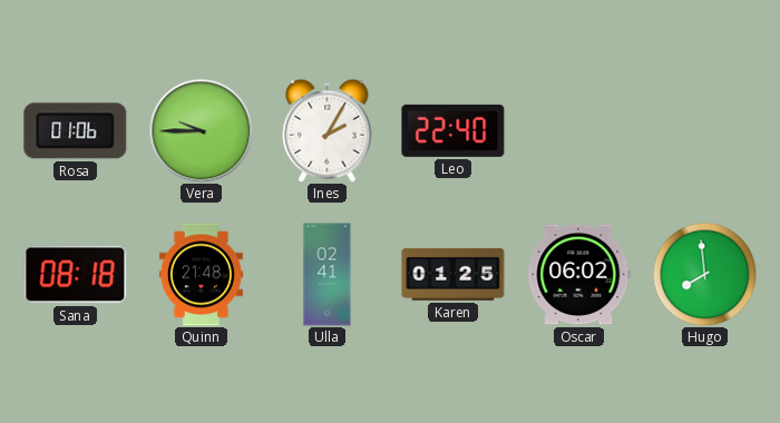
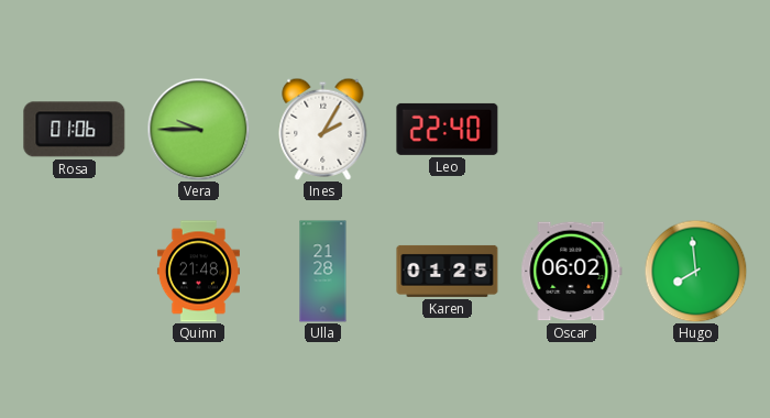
Sana: 08:18 -> none
Ulla: 02:41 -> 21:28
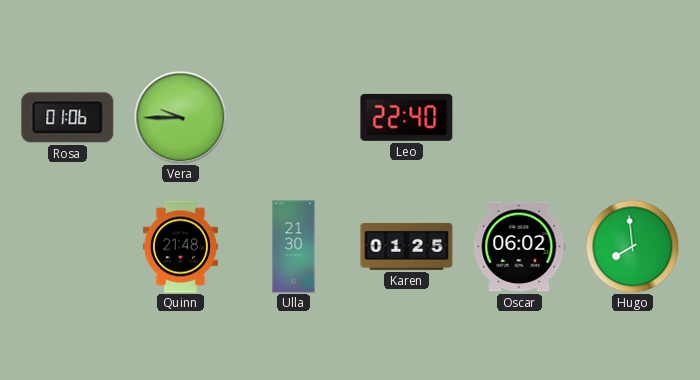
Ines: 2:05 -> none
Ulla: 21:28 -> 21:30
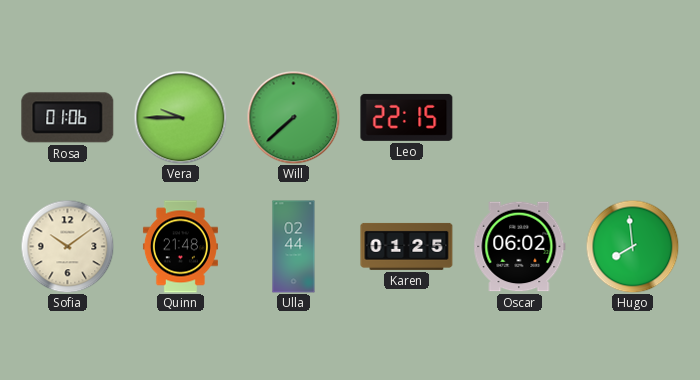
Will: none -> 7:38
Leo: 22:40 -> 22:15
Sofia: none -> 10:09
Ulla: 21:30 -> 02:44
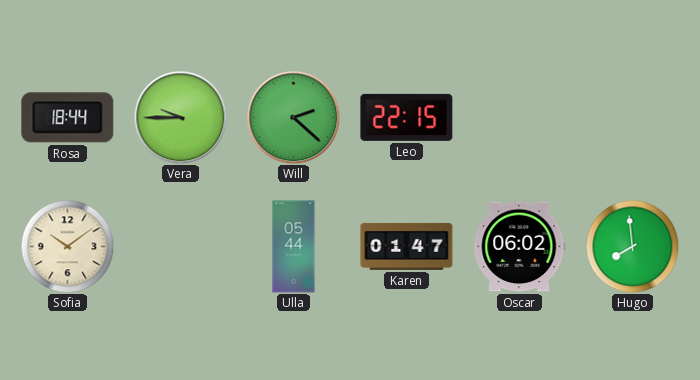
Rosa: 01:06 -> 18:44
Will: 7:38 -> 2:22
Quinn: 21:48 -> none
Ulla: 02:44 -> 05:44
Karen: 01:25 -> 01:47
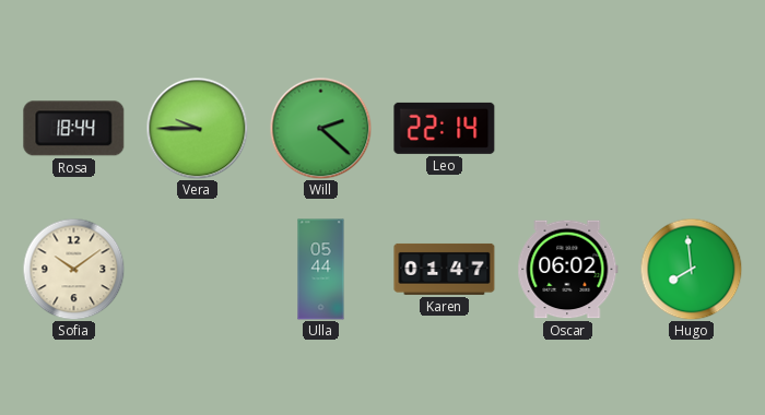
Leo: 22:15 -> 22:14
